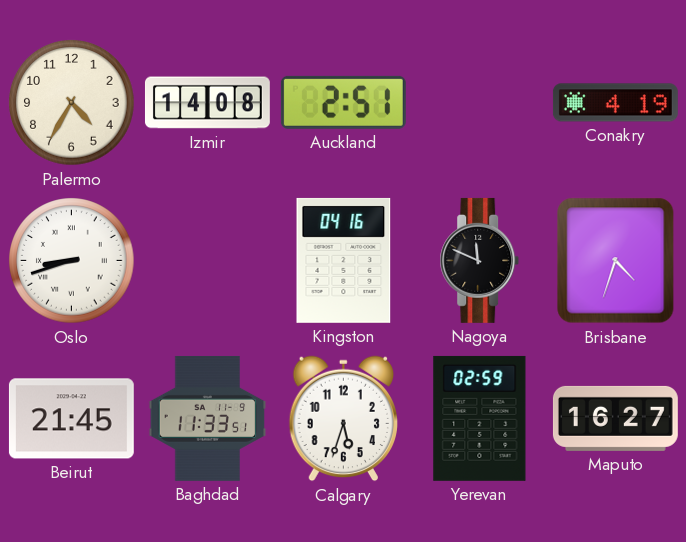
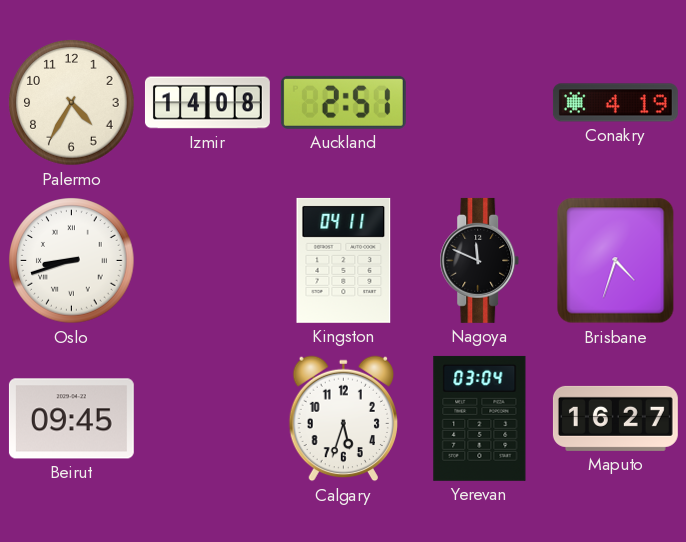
Kingston: 04:16 -> 04:11
Beirut: 21:45 -> 09:45
Baghdad: 11:33 -> none
Yerevan: 02:59 -> 03:04
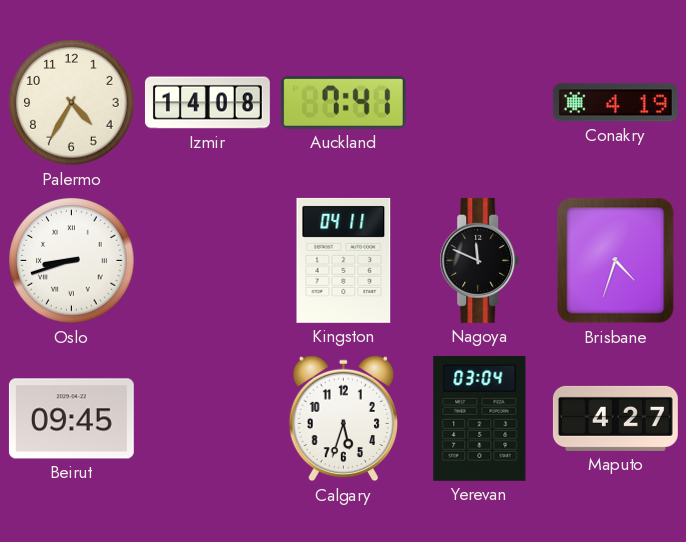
Auckland: 2:51 -> 7:41
Maputo: 16:27 -> 4:27
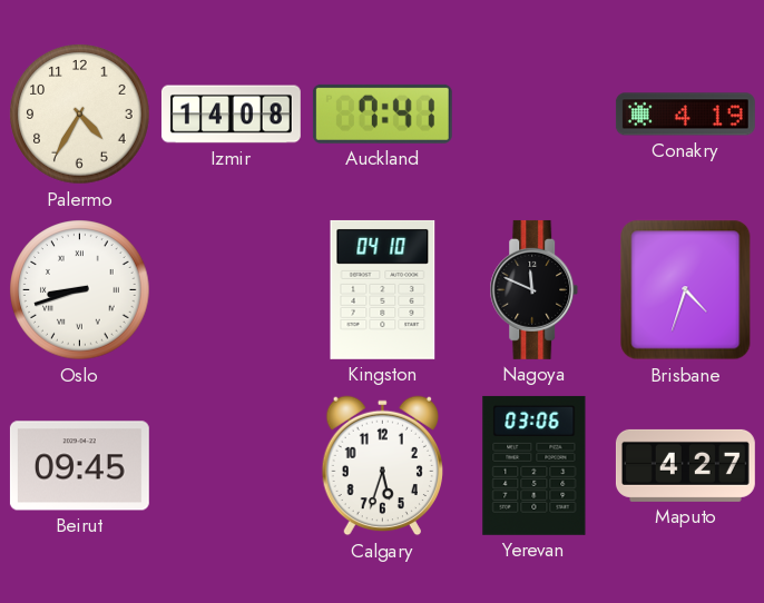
Kingston: 04:11 -> 04:10
Yerevan: 03:04 -> 03:06
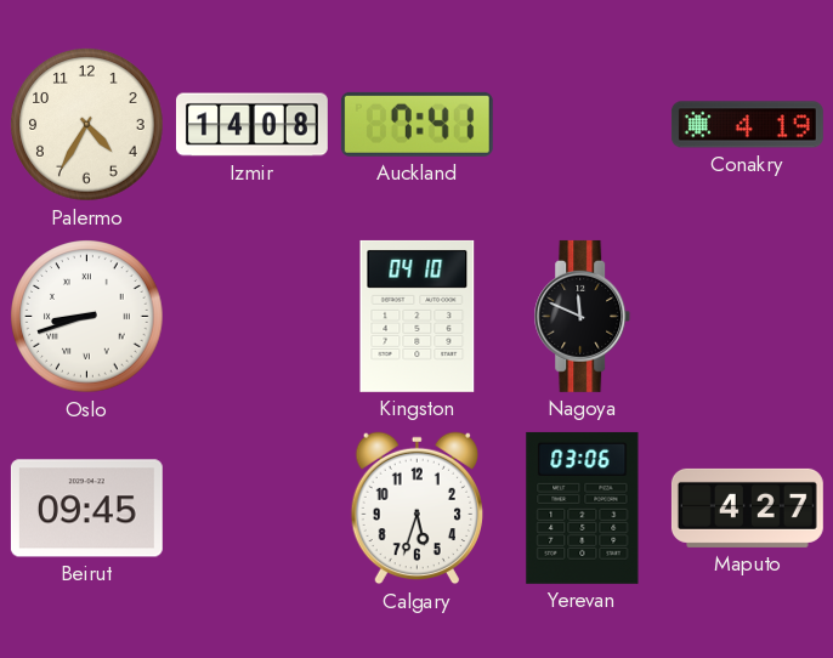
Brisbane: 4:33 -> none
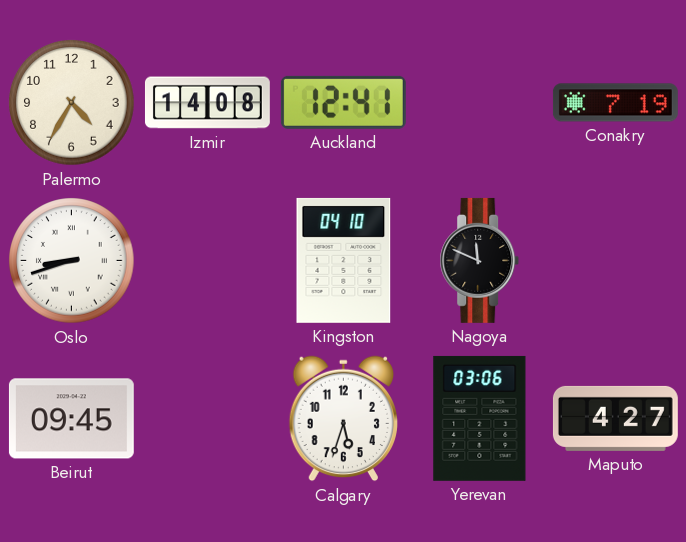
Auckland: 7:41 -> 12:41
Conakry: 4:19 -> 7:19
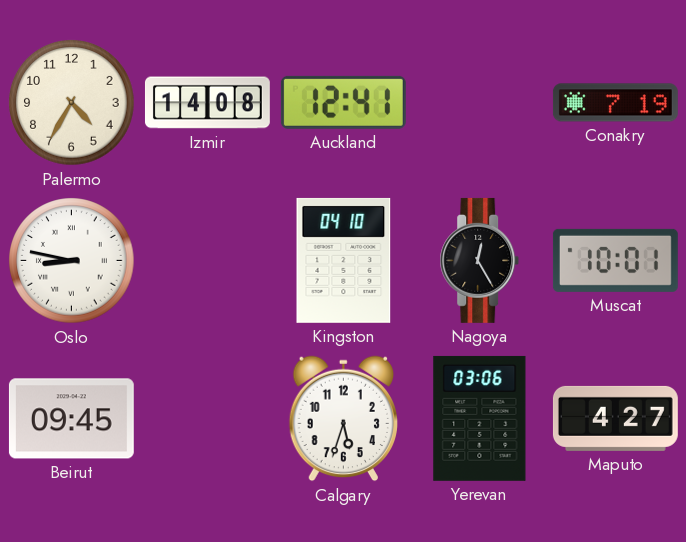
Oslo: 8:42 -> 8:47
Nagoya: 11:49 -> 12:25
Muscat: none -> 10:01
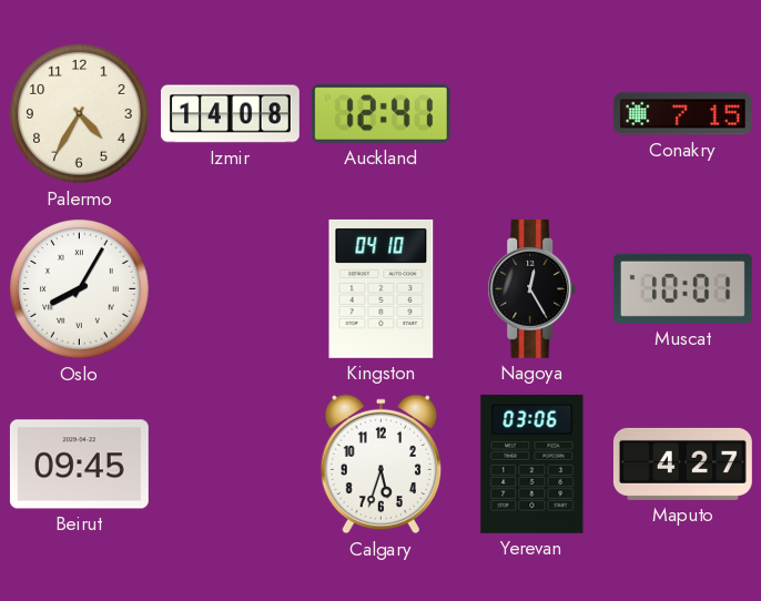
Conakry: 7:19 -> 7:15
Oslo: 8:47 -> 8:05
